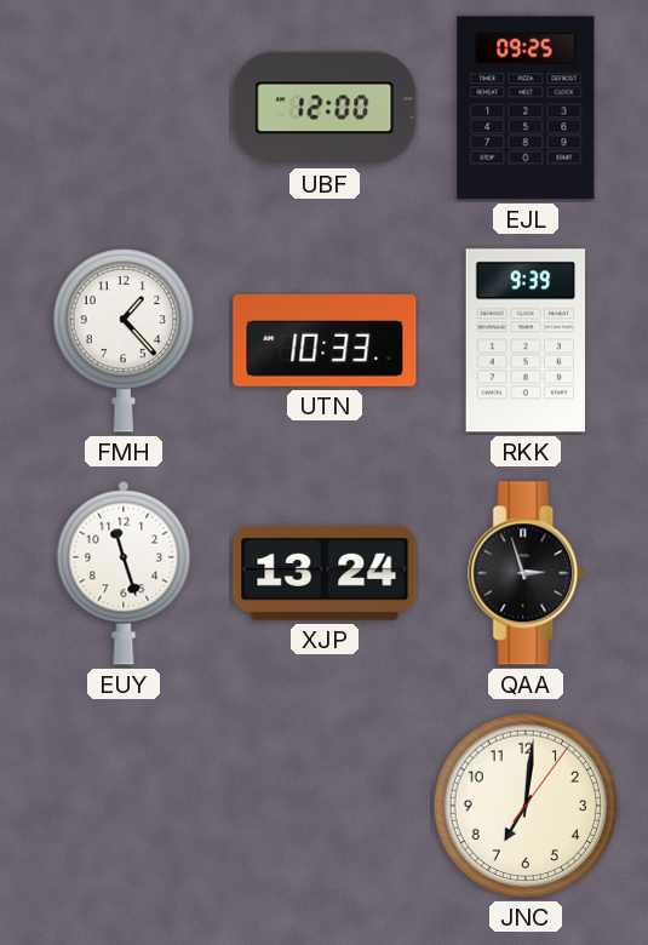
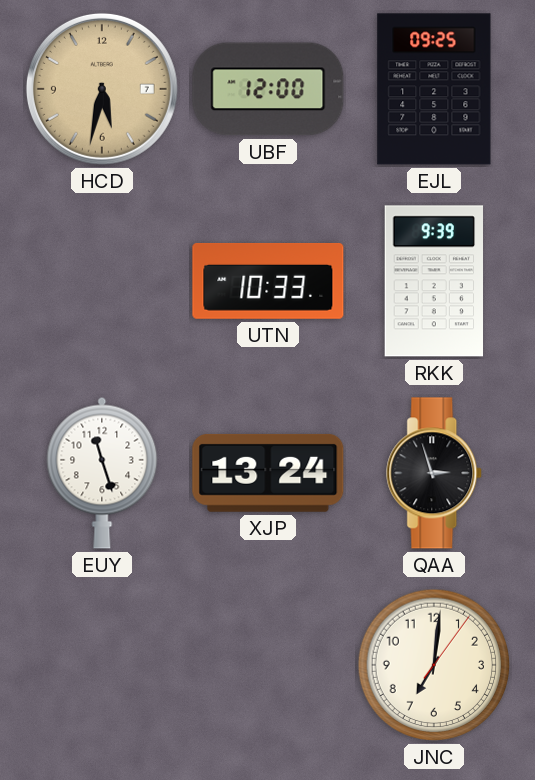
HCD: none -> 5:32
FMH: 1:23 -> none
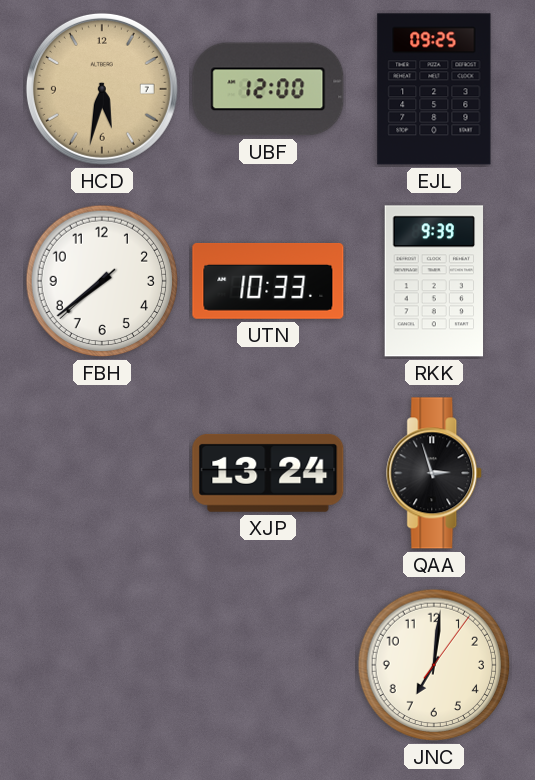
FBH: none -> 7:38
EUY: 11:27 -> none
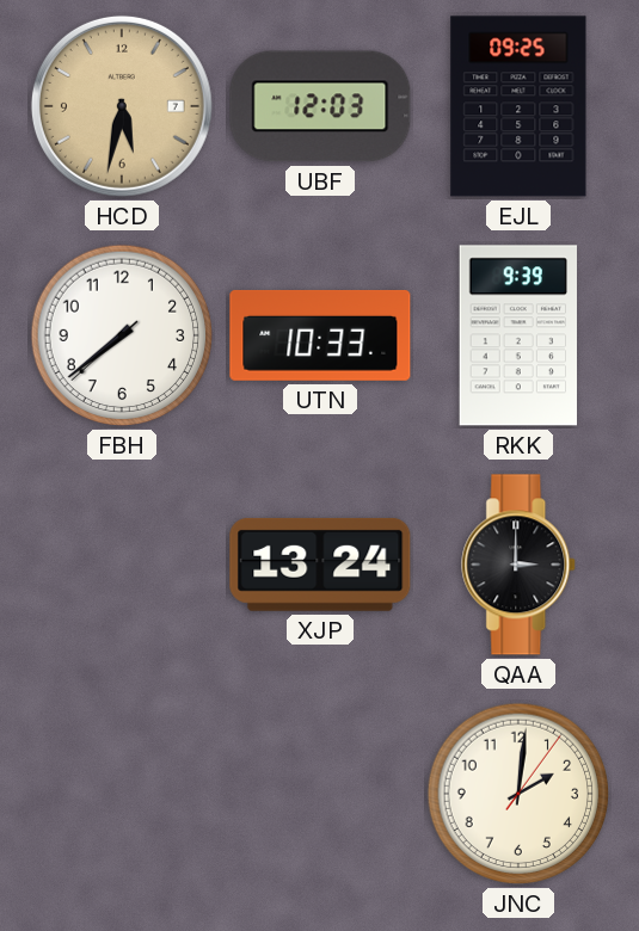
UBF: 12:00 -> 12:03
QAA: 2:57 -> 3:00
JNC: 7:01 -> 2:01
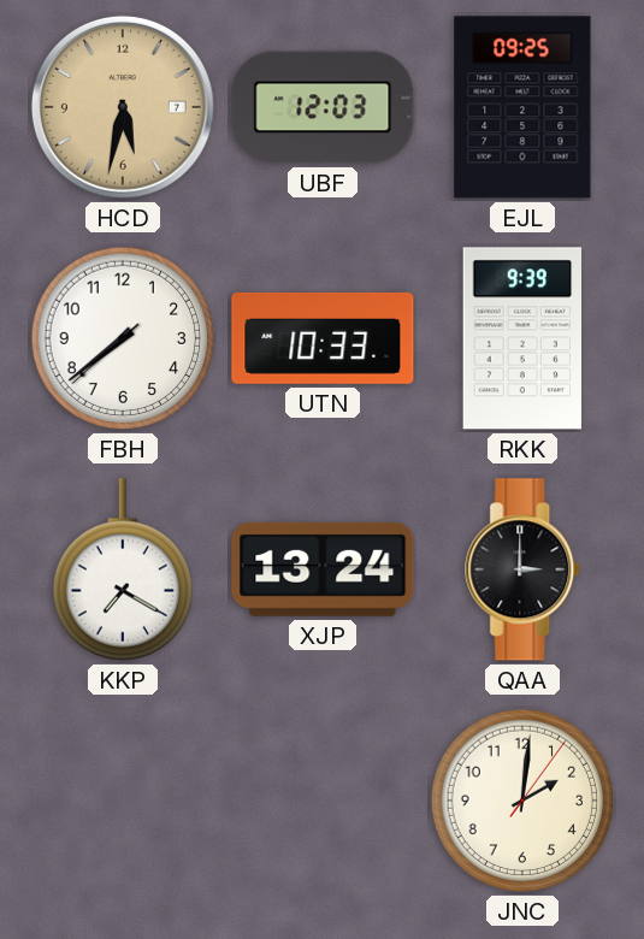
KKP: none -> 7:20
